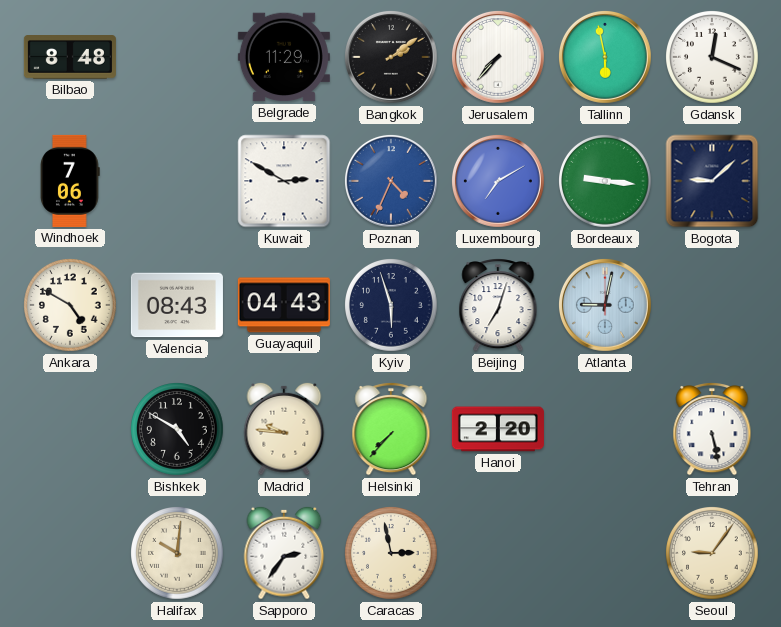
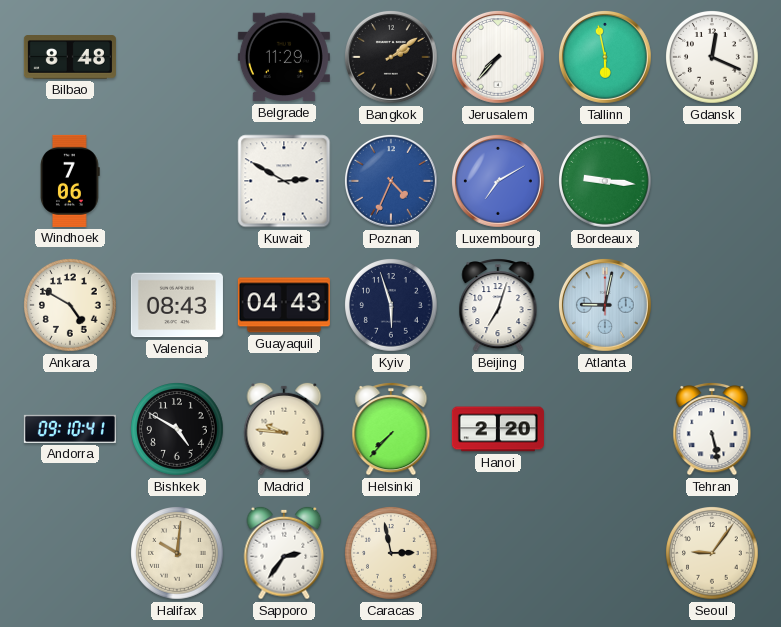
Bogota: 9:08 -> none
Andorra: none -> 09:10
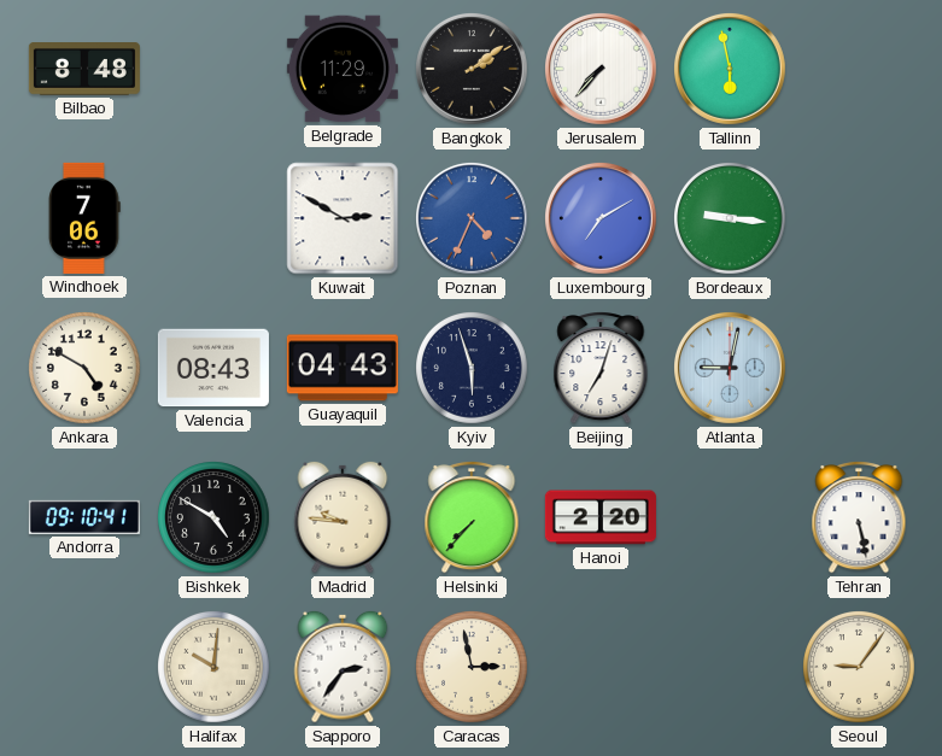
Gdansk: 12:19 -> none
